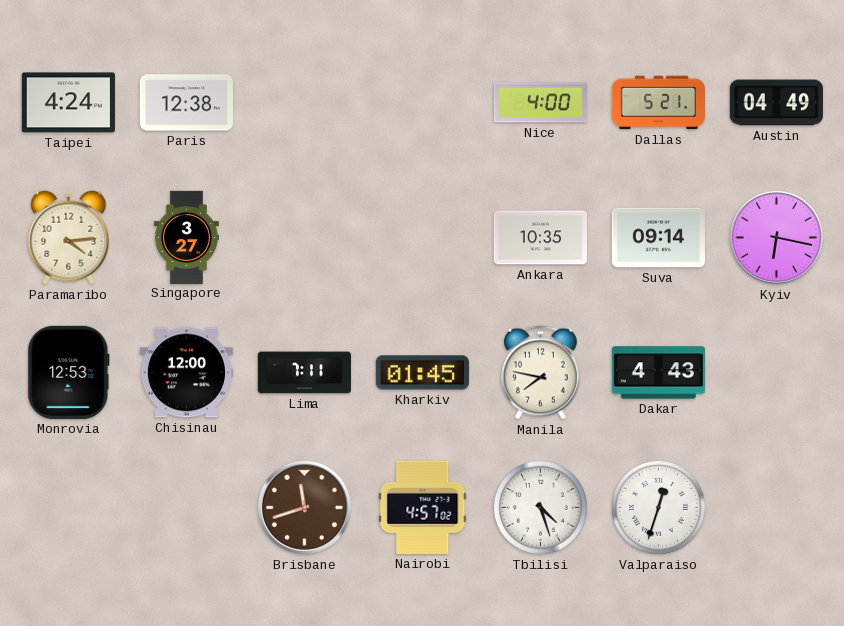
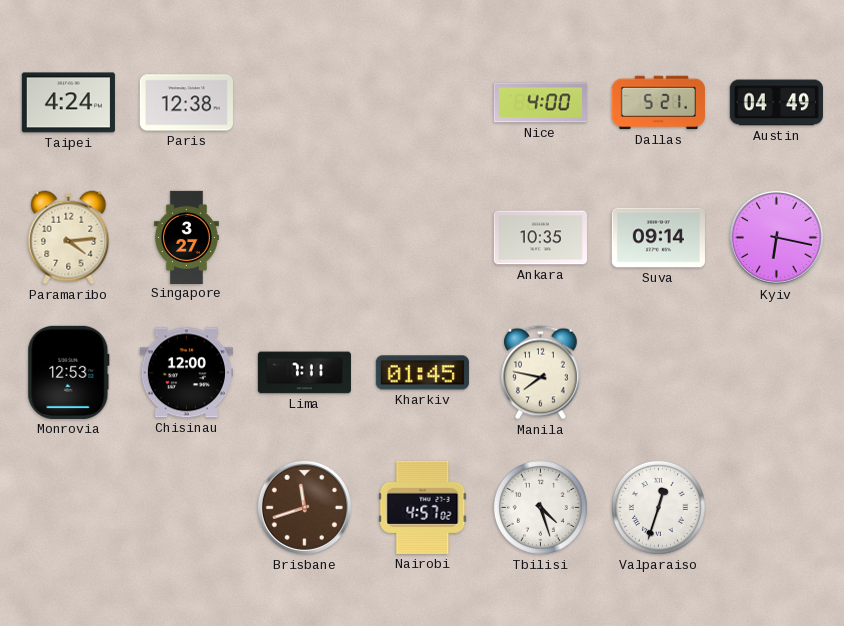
Dakar: 4:43 -> none
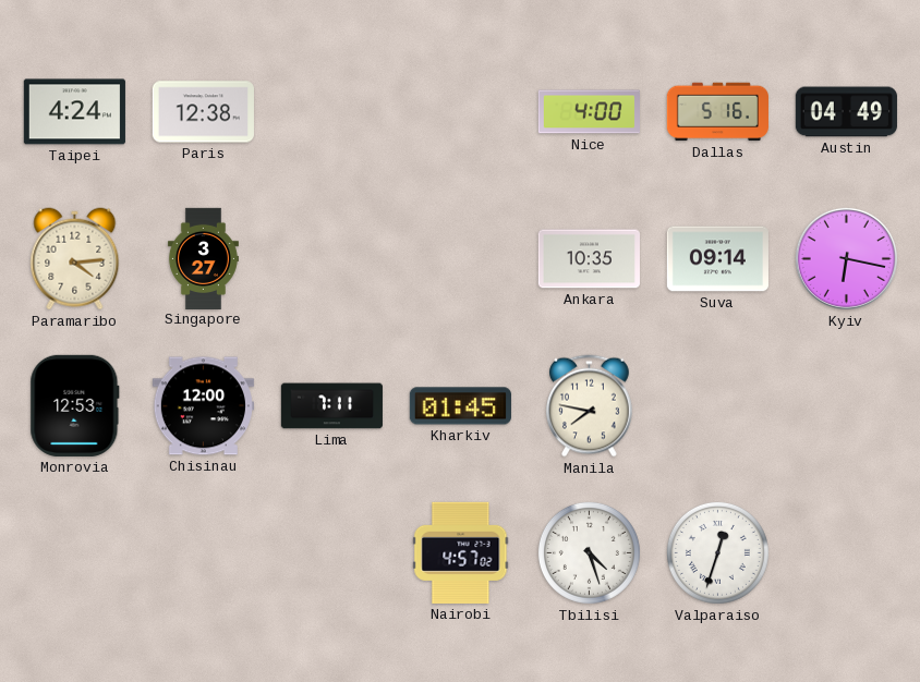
Dallas: 5:21 -> 5:16
Brisbane: 11:42 -> none
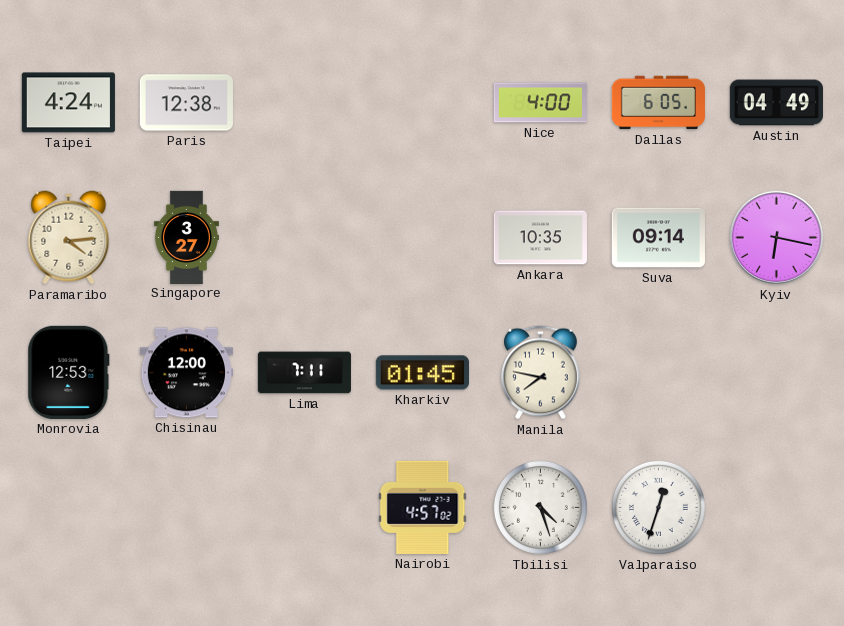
Dallas: 5:16 -> 6:05
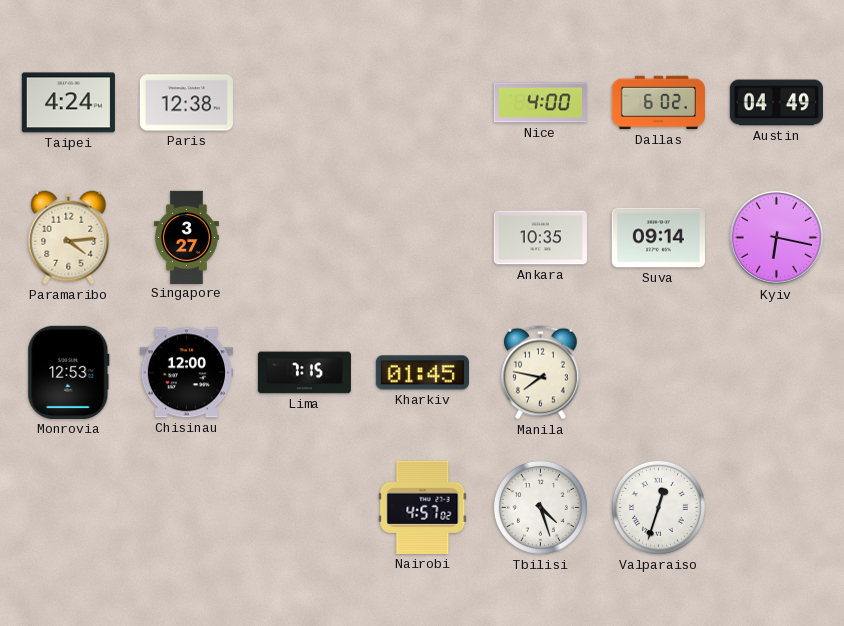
Dallas: 6:05 -> 6:02
Lima: 7:11 -> 7:15
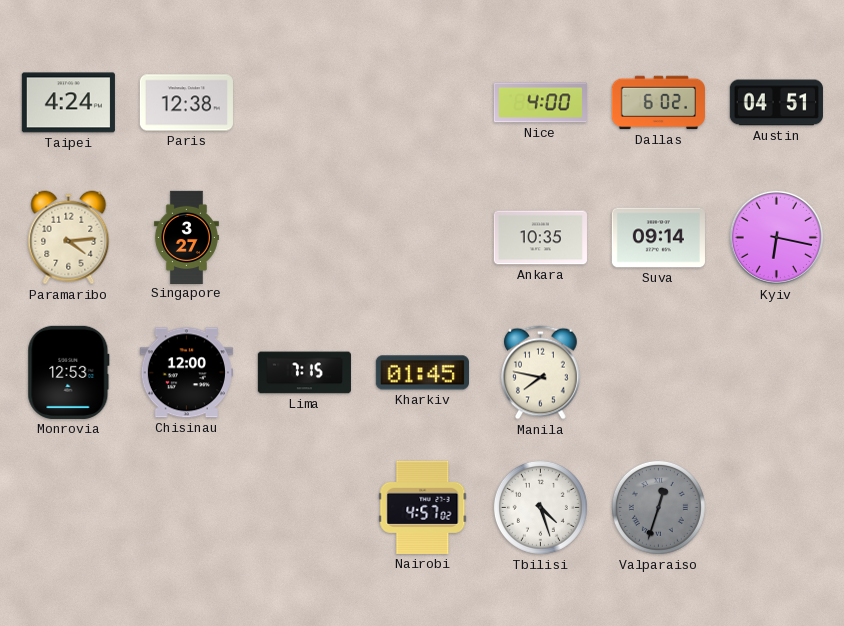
Austin: 04:49 -> 04:51
Valparaiso dial: white -> grey
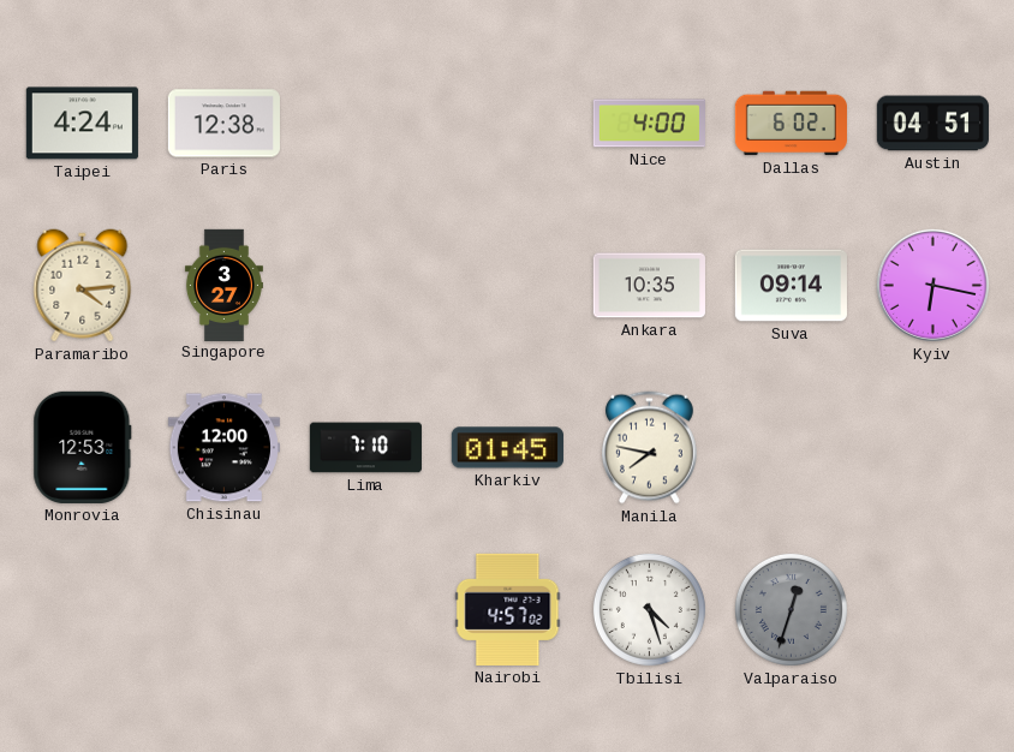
Lima: 7:15 -> 7:10
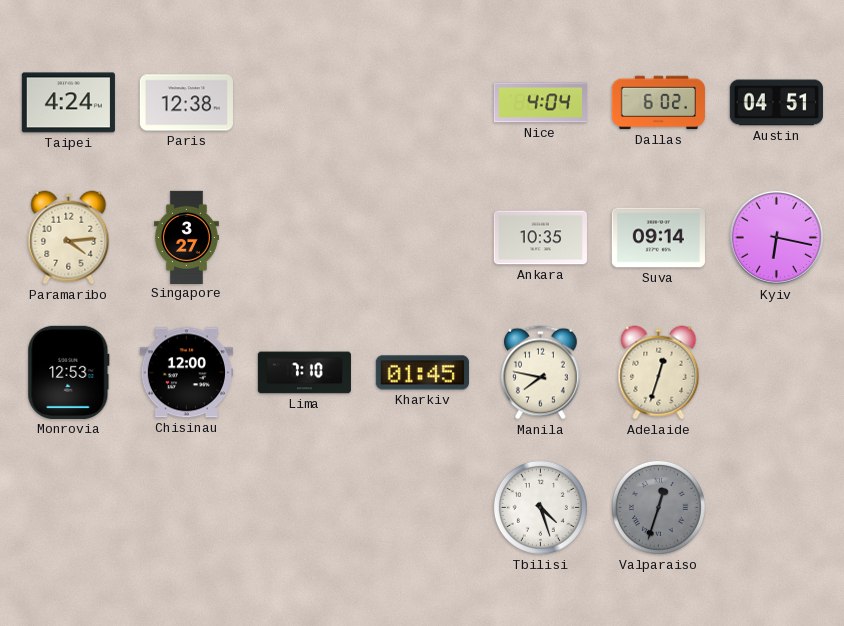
Nice: 4:00 -> 4:04
Adelaide: none -> 12:33
Nairobi: 4:57 -> none
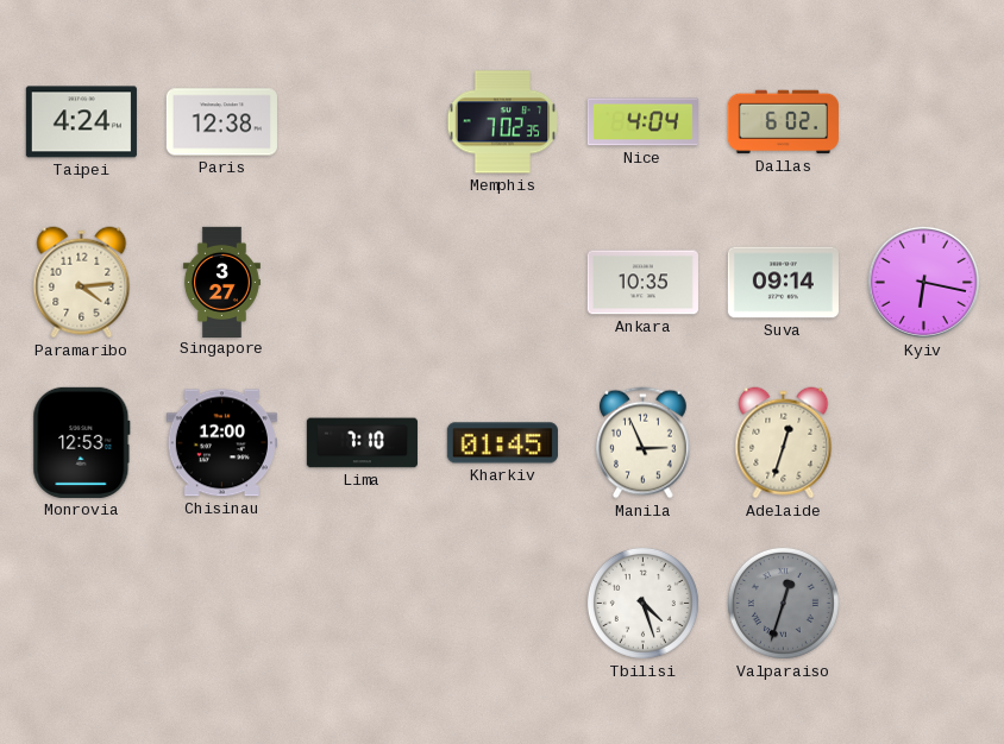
Memphis: none -> 7:02
Austin: 04:51 -> none
Manila: 7:47 -> 2:56
